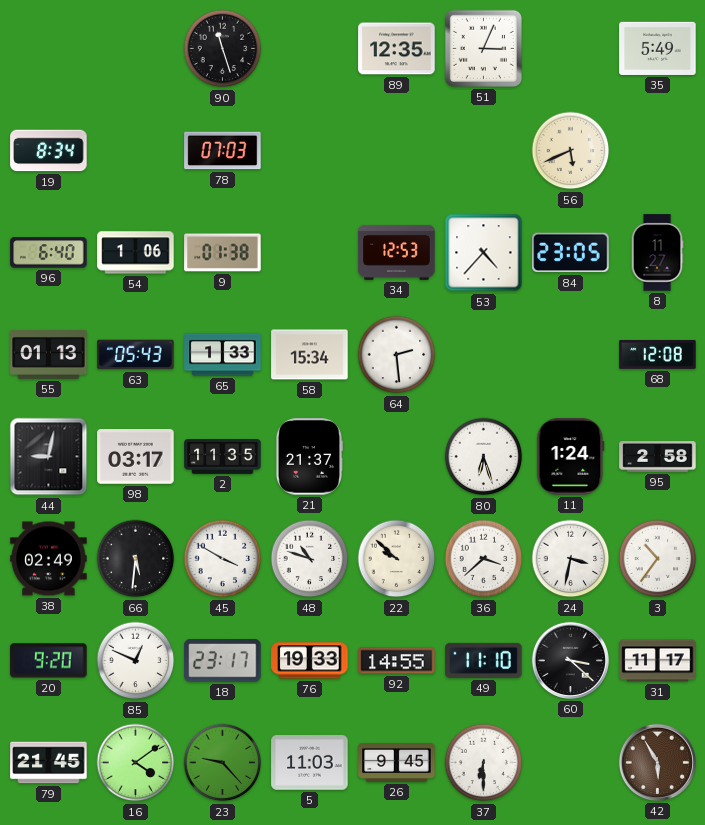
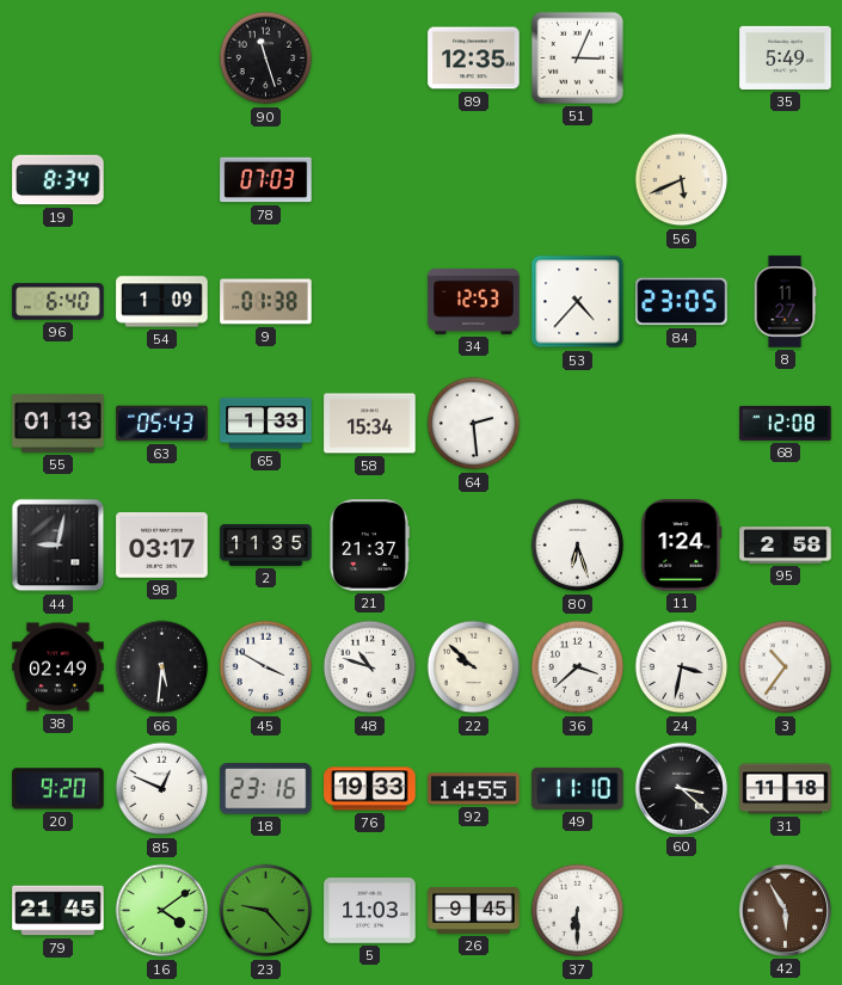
54: 1:06 -> 1:09
18: 23:17 -> 23:16
31: 11:17 -> 11:18
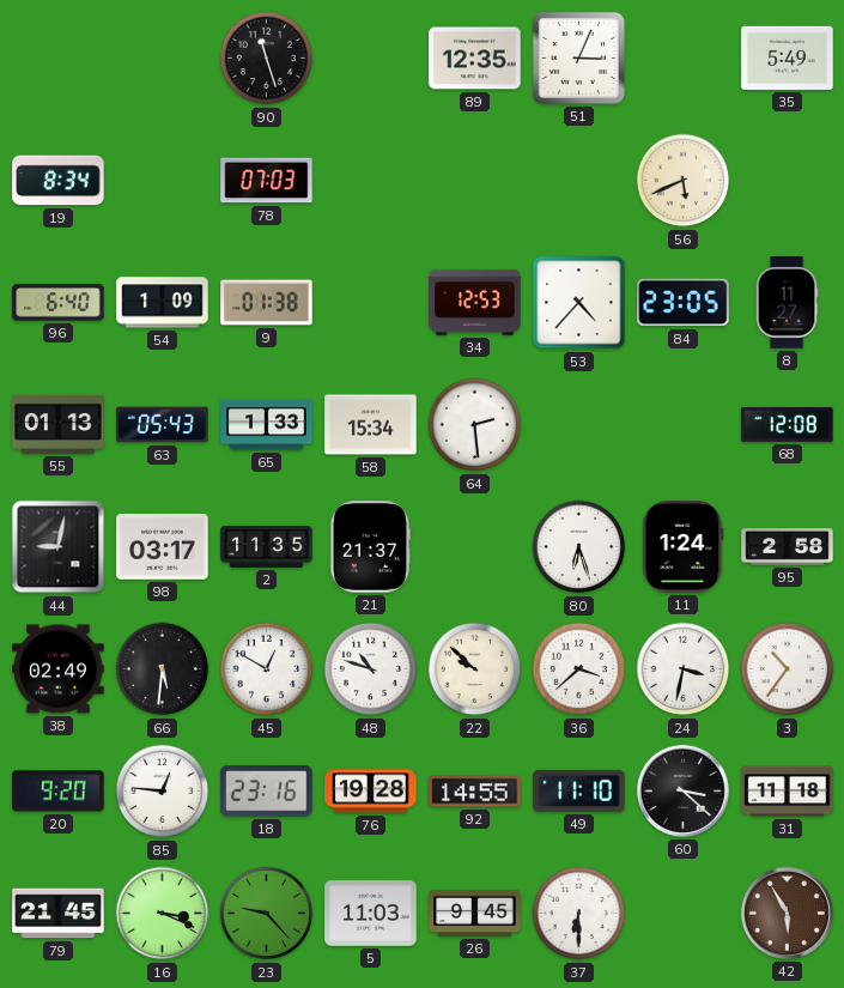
45: 3:50 -> 12:50
85: 12:49 -> 12:46
76: 19:33 -> 19:28
16: 4:09 -> 3:19
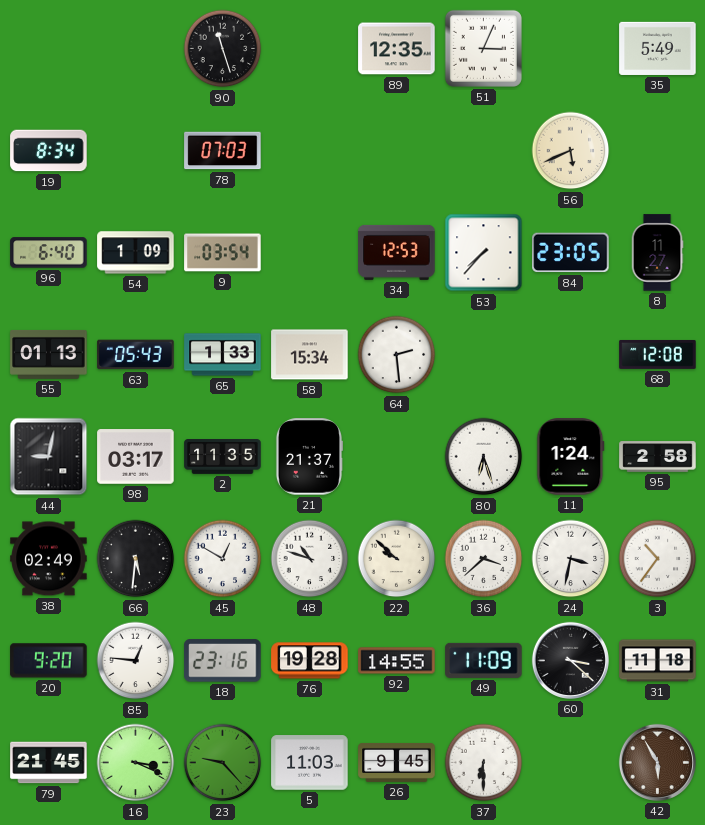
9: 01:38 -> 03:54
53: 4:37 -> 7:37
49: 11:10 -> 11:09
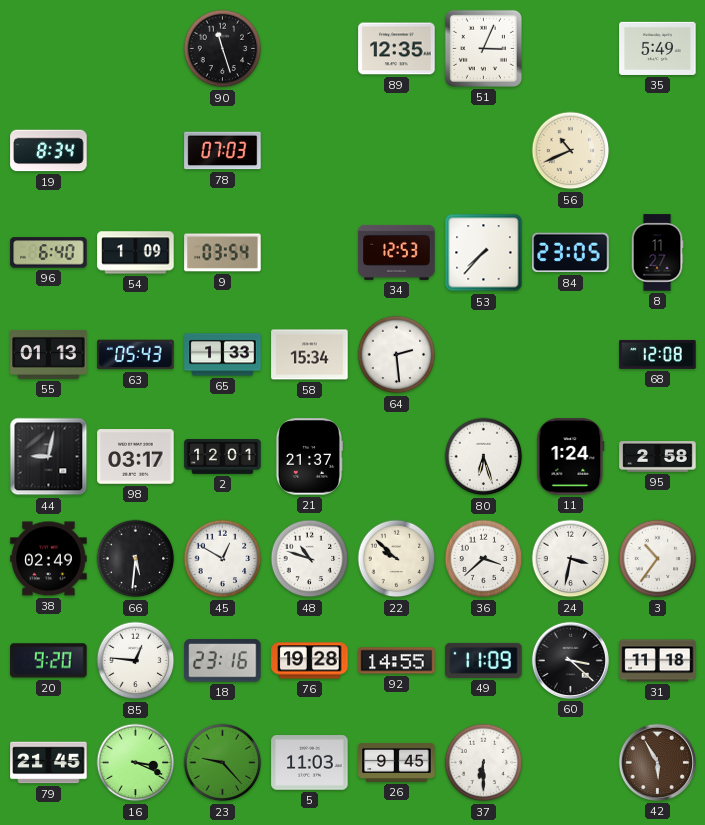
56: 5:41 -> 10:41
2: 11:35 -> 12:01
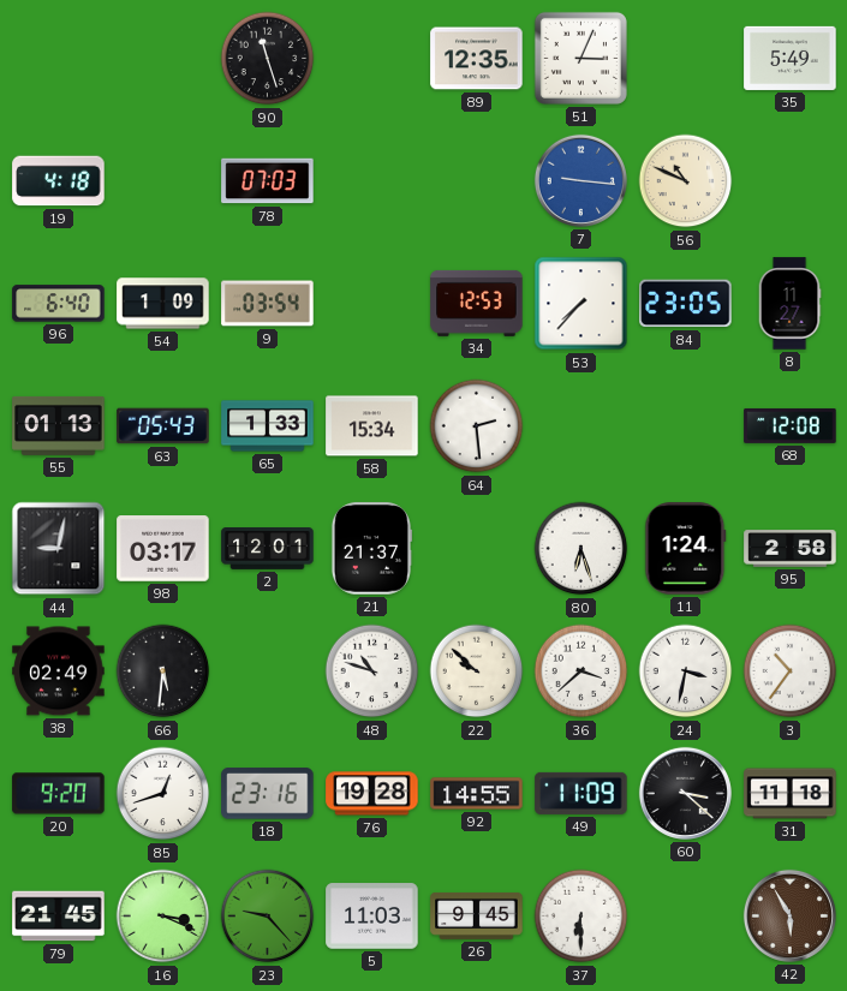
19: 8:34 -> 4:18
7: none -> 9:16
56: 10:41 -> 10:49
45: 12:50 -> none
85: 12:46 -> 12:42
